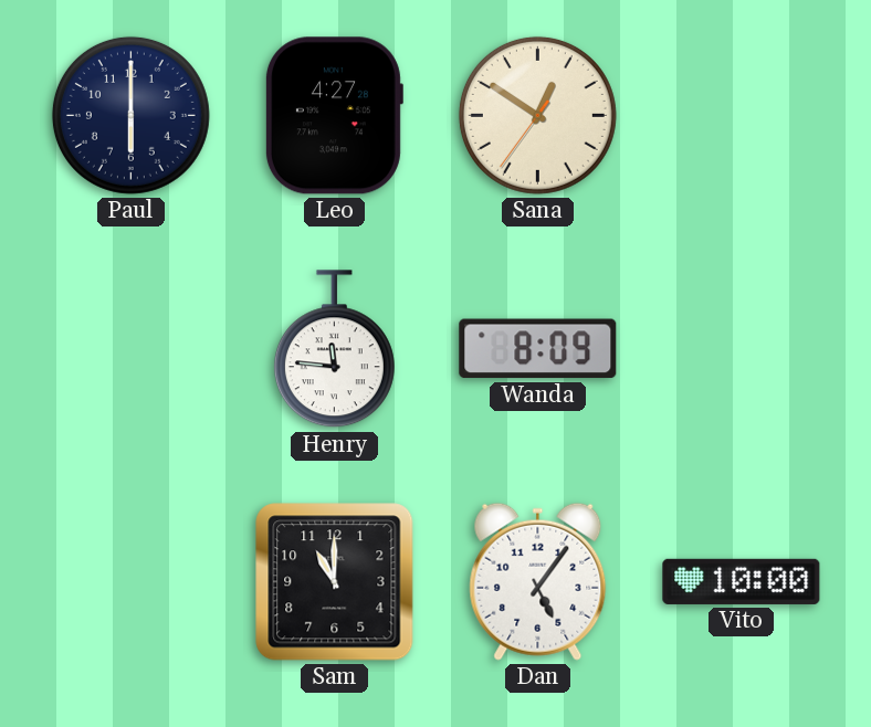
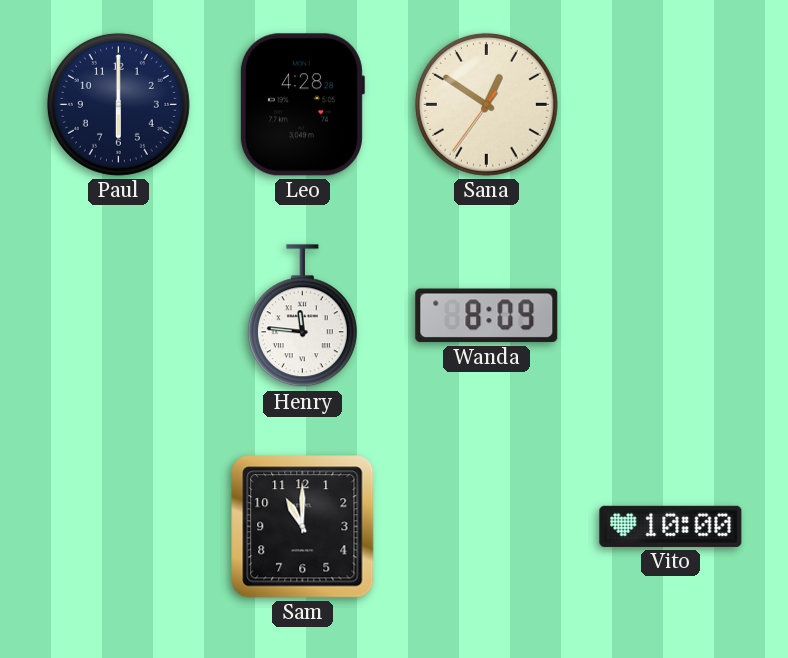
Leo: 4:27 -> 4:28
Dan: 5:06 -> none
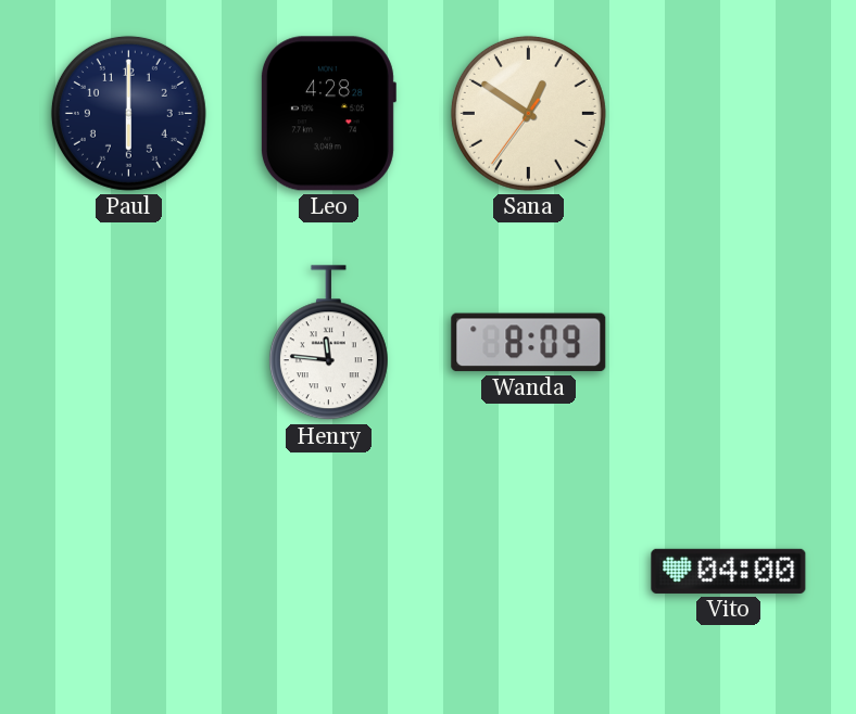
Sam: 11:00 -> none
Vito: 10:00 -> 04:00
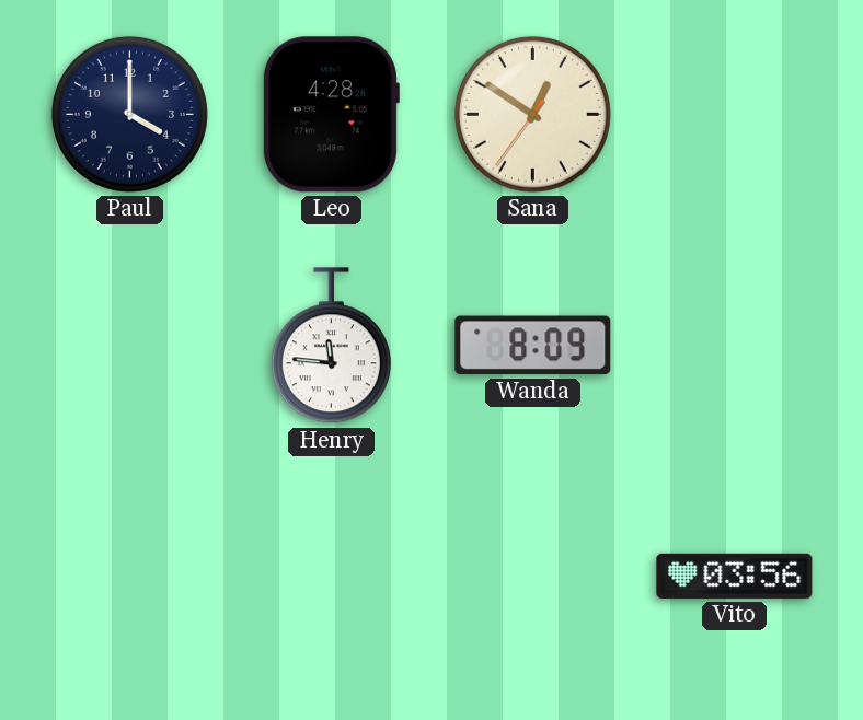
Paul: 6:00 -> 4:00
Vito: 04:00 -> 03:56
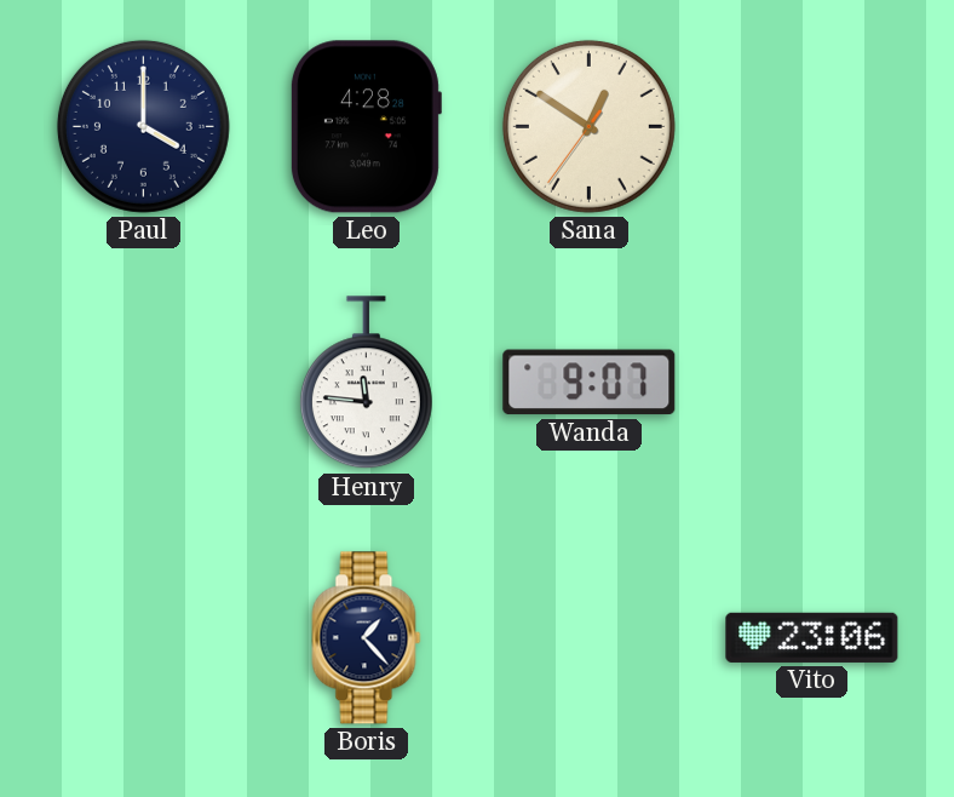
Wanda: 8:09 -> 9:07
Boris: none -> 1:23
Vito: 03:56 -> 23:06
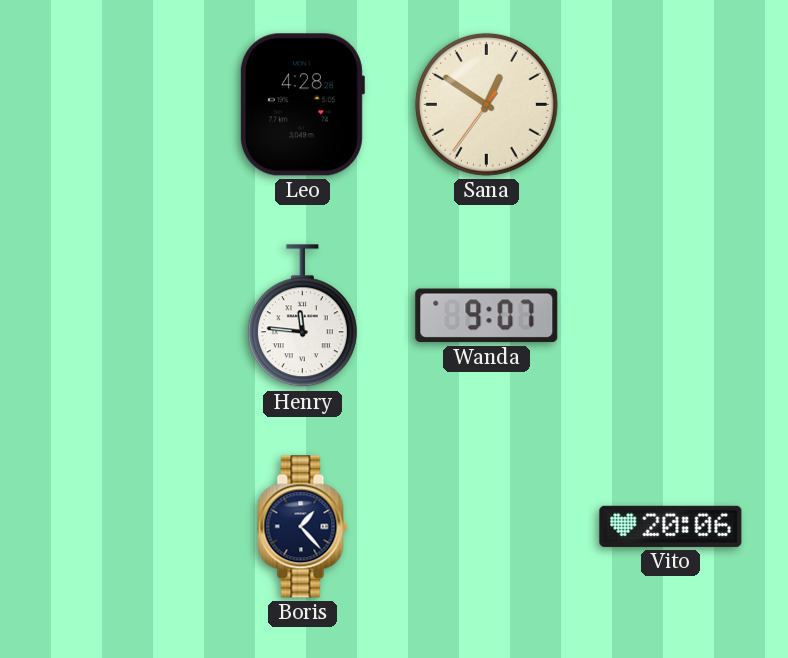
Paul: 4:00 -> none
Vito: 23:06 -> 20:06
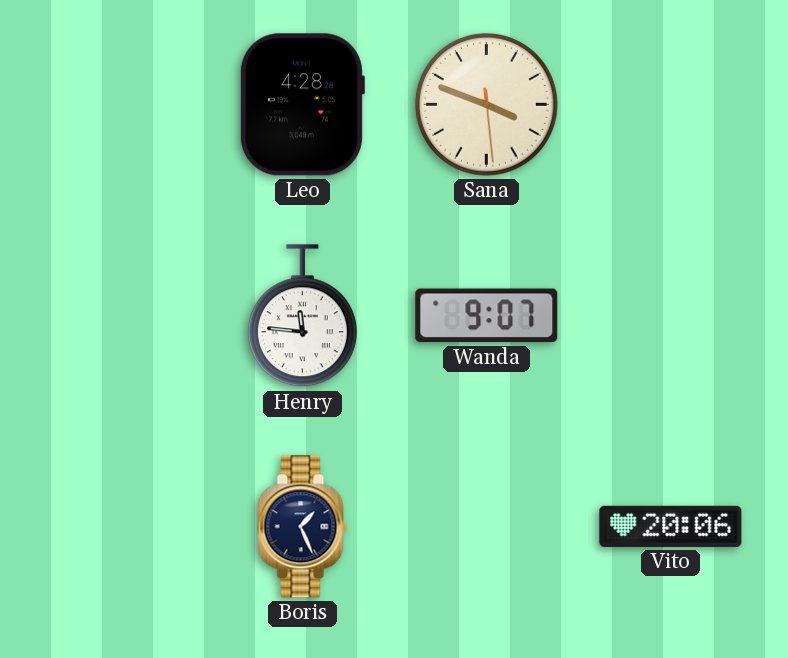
Sana: 12:50 -> 3:48
Boris: 1:23 -> 1:26
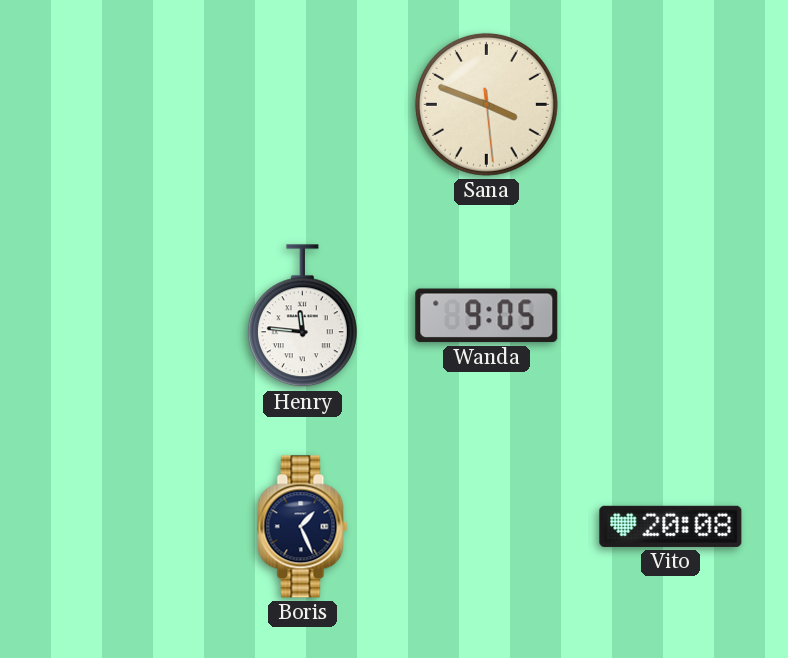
Leo: 4:28 -> none
Wanda: 9:07 -> 9:05
Vito: 20:06 -> 20:08
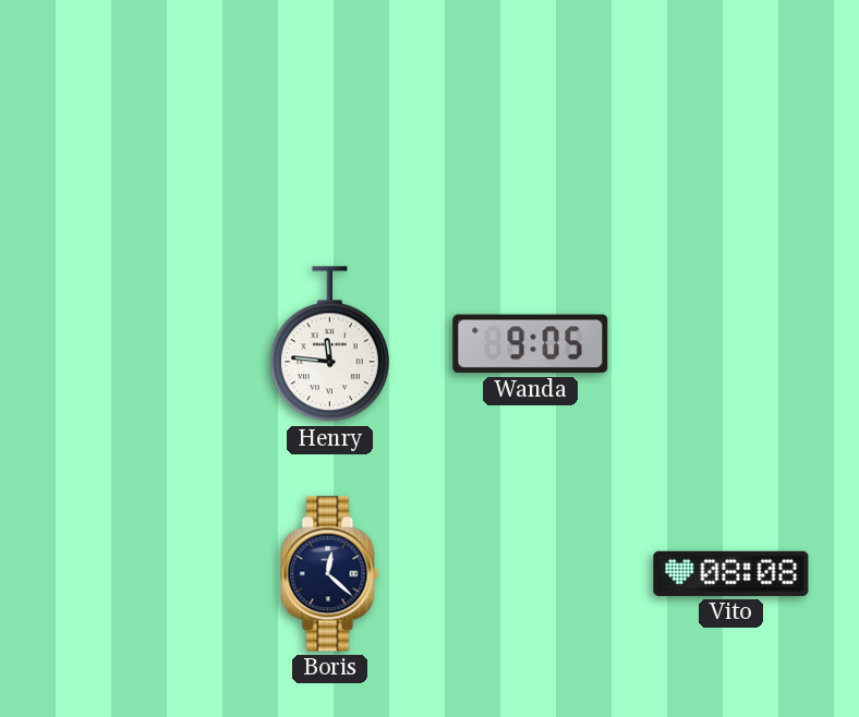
Sana: 3:48 -> none
Boris: 1:26 -> 12:22
Vito: 20:08 -> 08:08
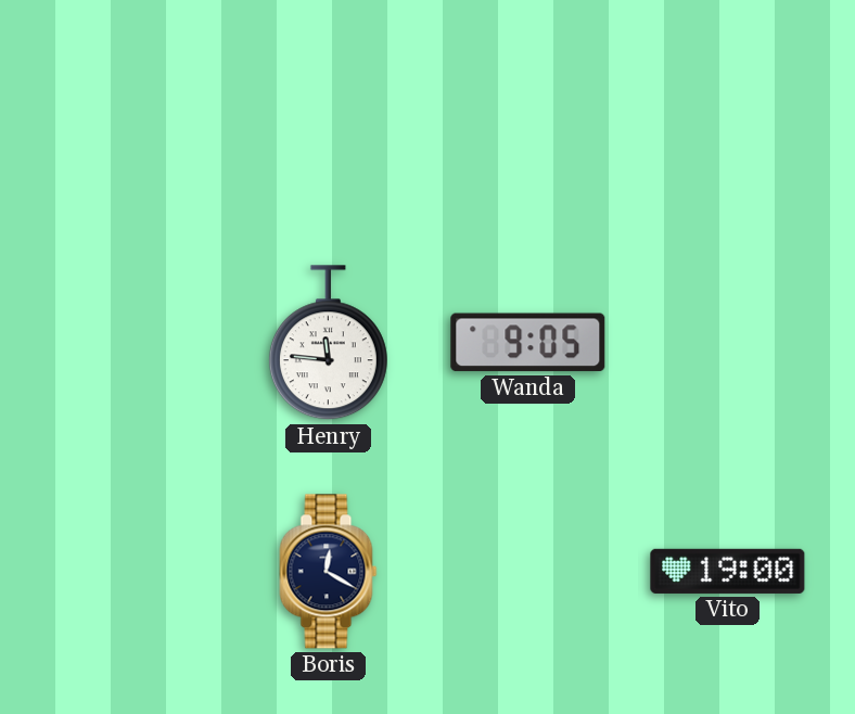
Boris: 12:22 -> 12:20
Vito: 08:08 -> 19:00
